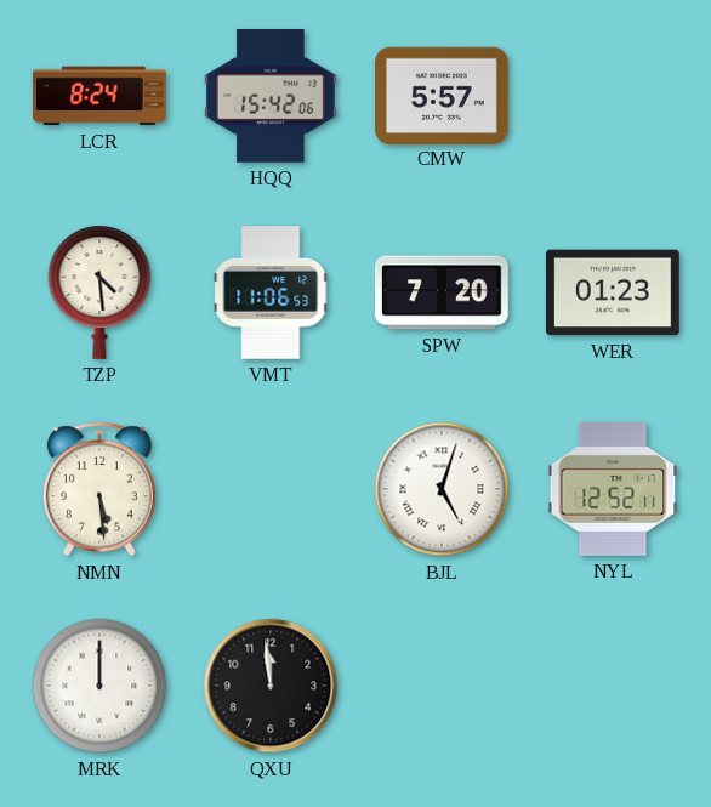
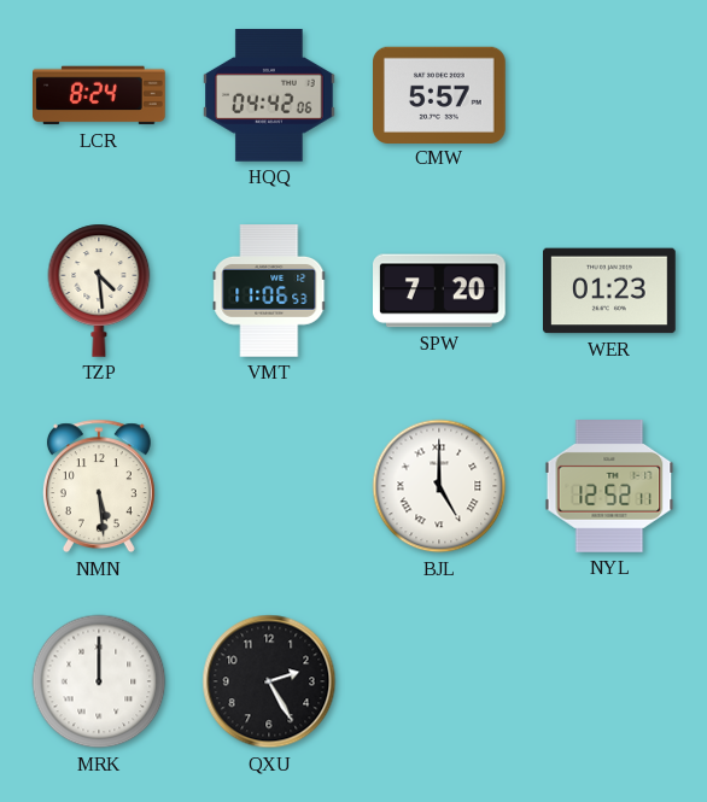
HQQ: 15:42 -> 04:42
BJL: 5:03 -> 5:00
QXU: 11:59 -> 2:25
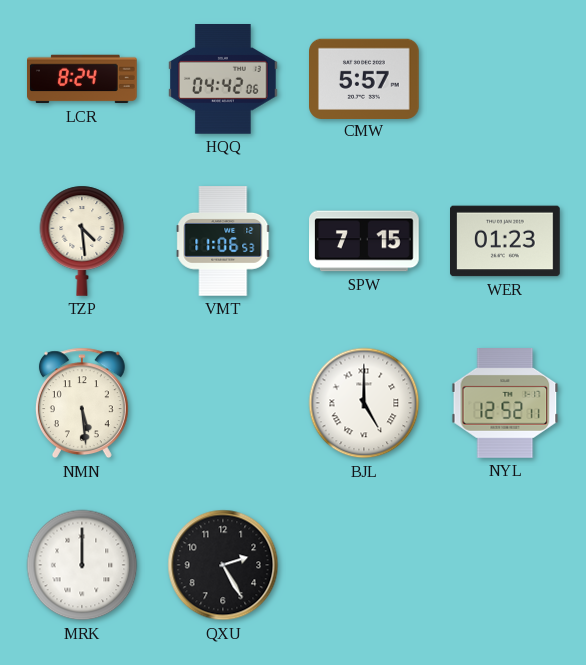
SPW: 7:20 -> 7:15
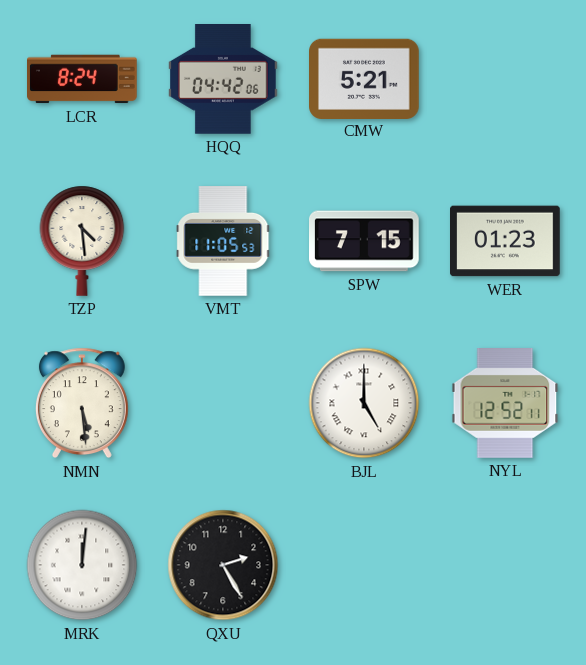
CMW: 5:57 -> 5:21
VMT: 11:06 -> 11:05
MRK: 12:00 -> 12:01
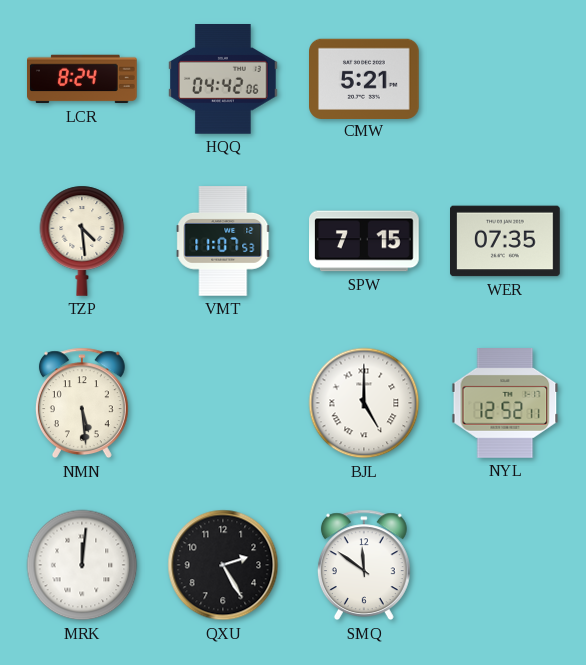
VMT: 11:05 -> 11:07
WER: 01:23 -> 07:35
SMQ: none -> 11:51
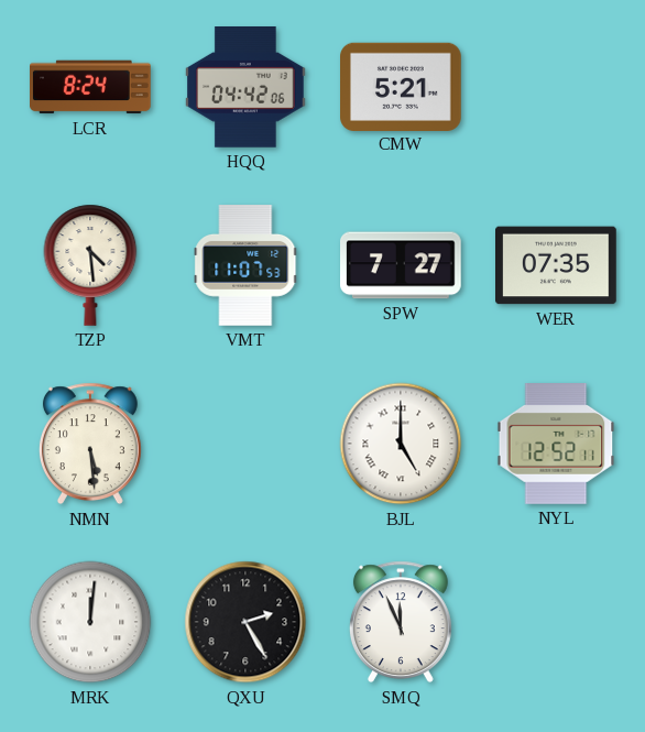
SPW: 7:15 -> 7:27
SMQ: 11:51 -> 11:56
